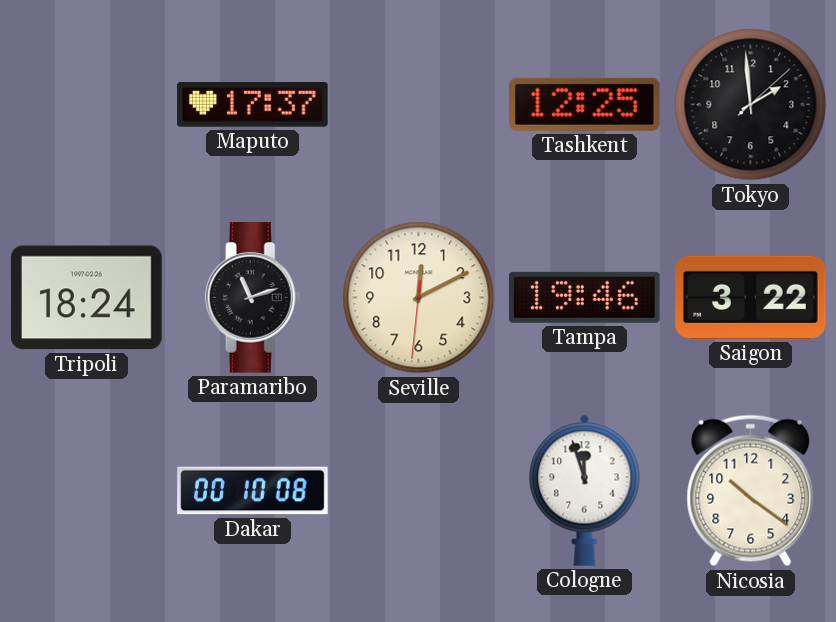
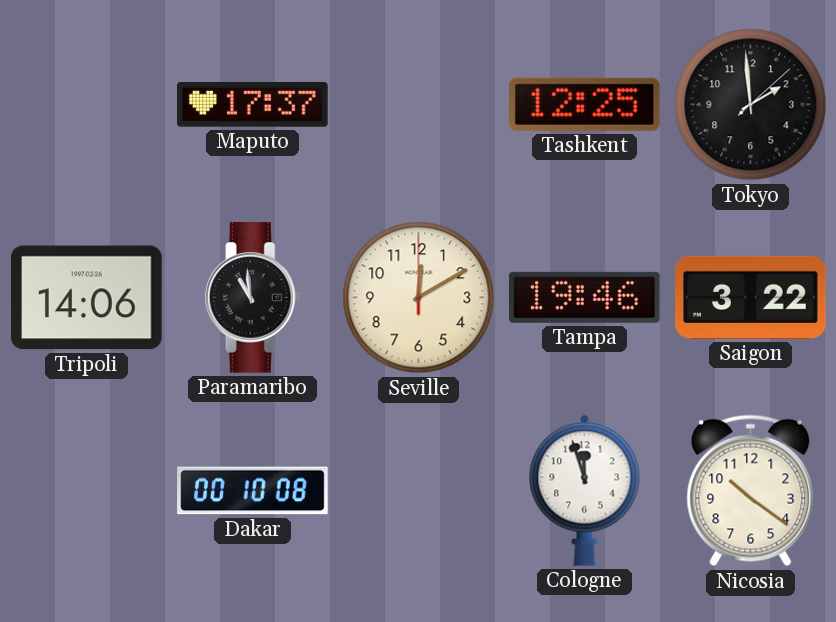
Tripoli: 18:24 -> 14:06
Paramaribo: 11:12 -> 10:59
Seville: 12:10:31 -> 12:10:00
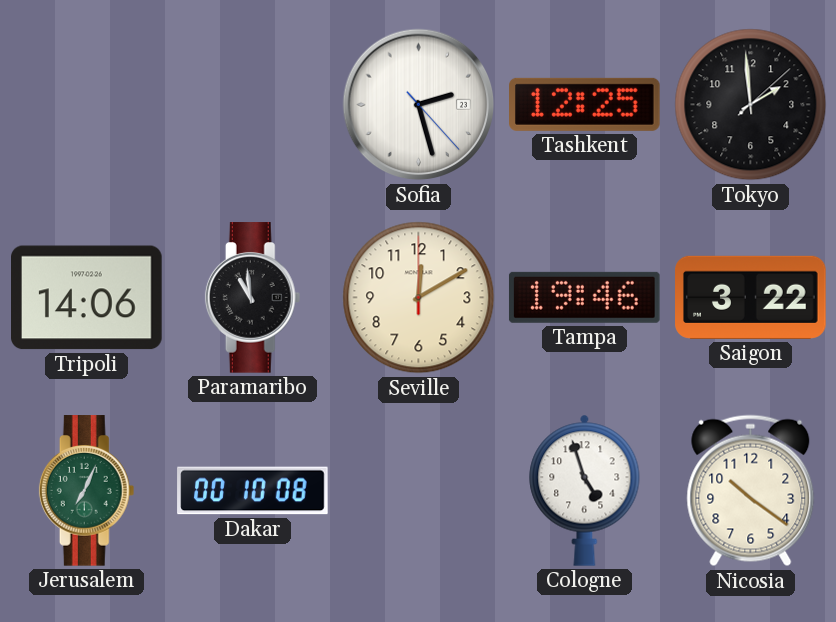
Maputo: 17:37 -> none
Sofia: none -> 2:27
Jerusalem: none -> 7:04
Cologne: 11:57 -> 4:57
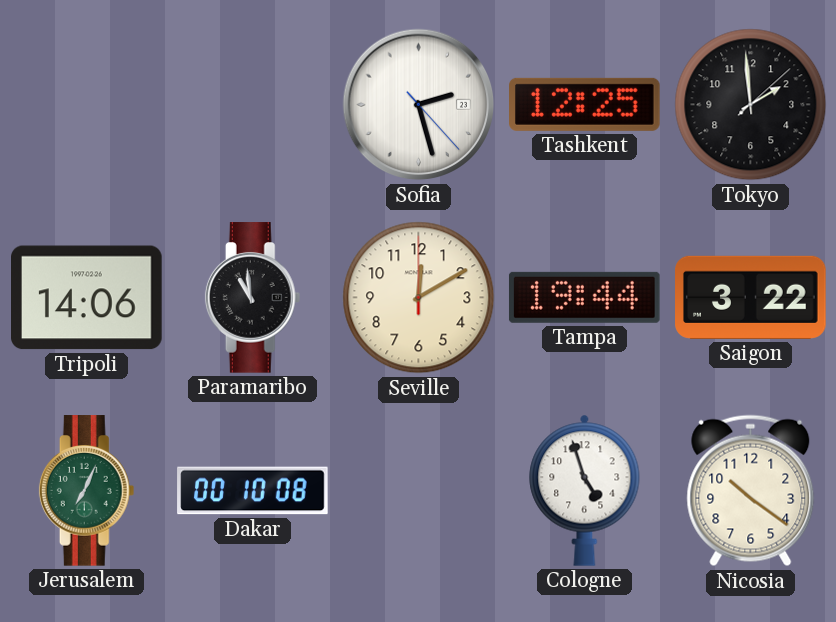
Tampa: 19:46 -> 19:44
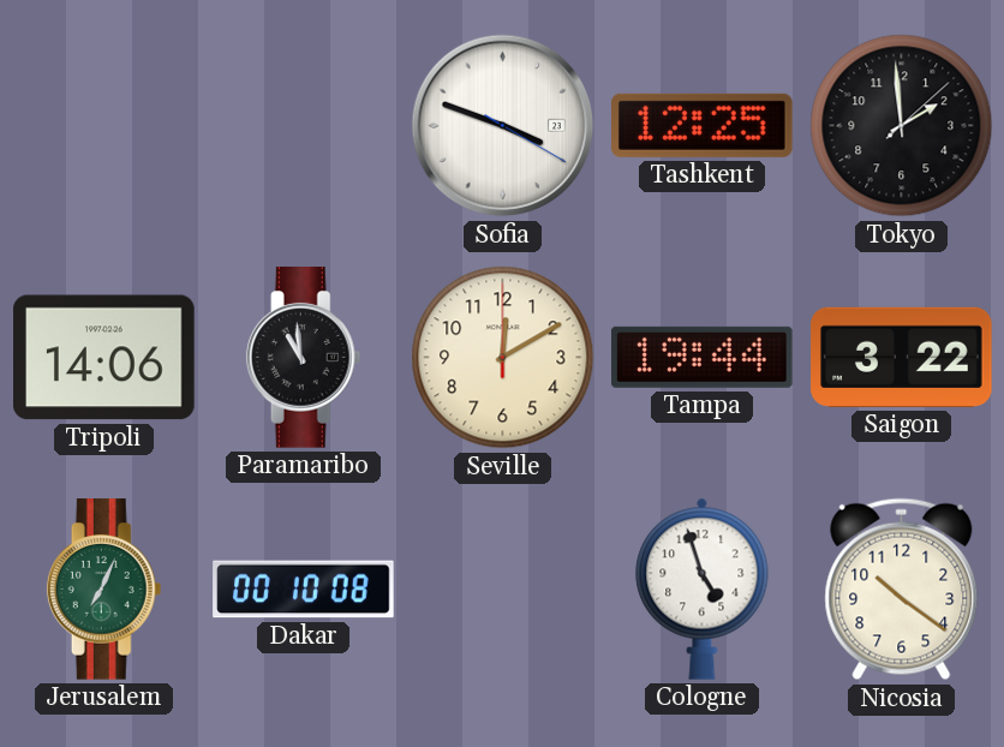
Sofia: 2:27 -> 3:48
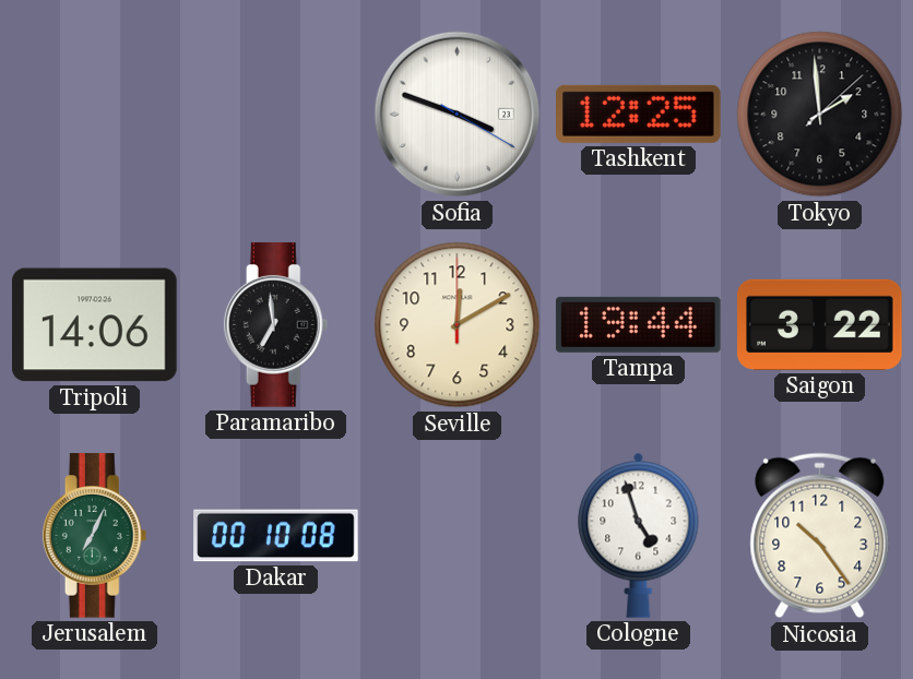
Paramaribo: 10:59 -> 6:59
Nicosia: 10:21 -> 10:24
